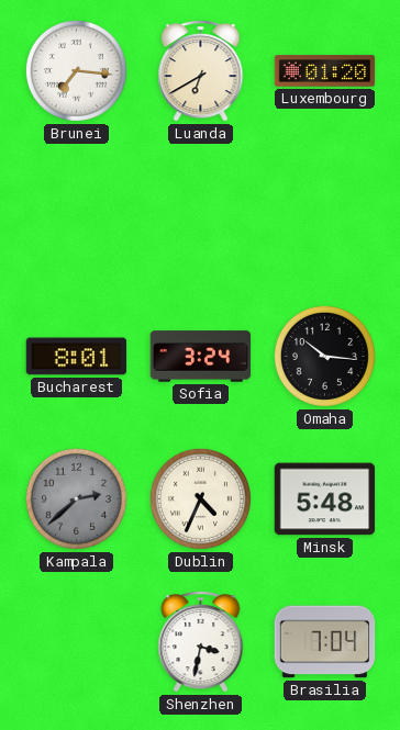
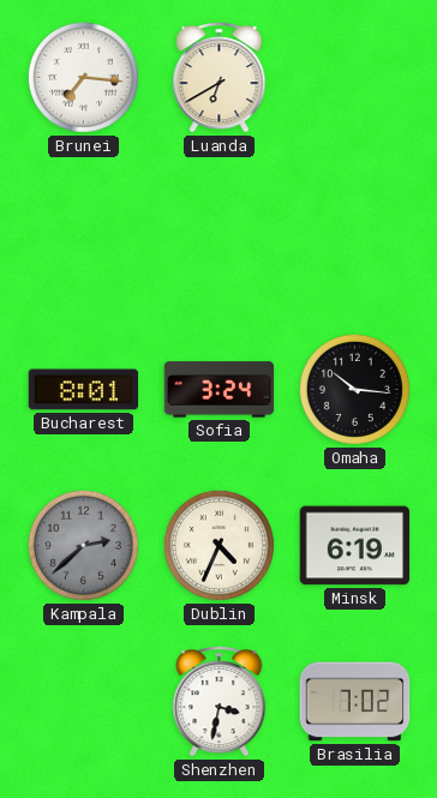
Luxembourg: 01:20 -> none
Minsk: 5:48 -> 6:19
Brasilia: 7:04 -> 7:02
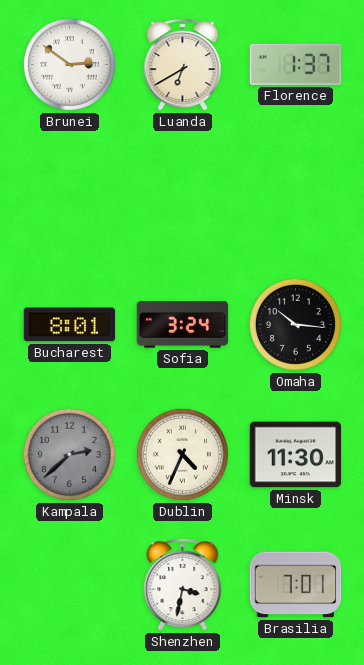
Brunei: 7:16 -> 2:51
Florence: none -> 1:37
Minsk: 6:19 -> 11:30
Brasilia: 7:02 -> 7:01
